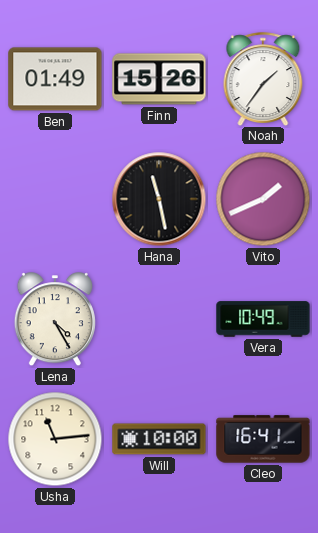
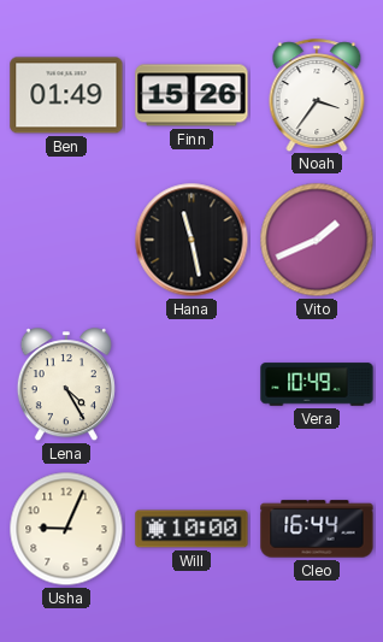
Noah: 1:36 -> 3:36
Usha: 11:14 -> 9:04
Cleo: 16:41 -> 16:44
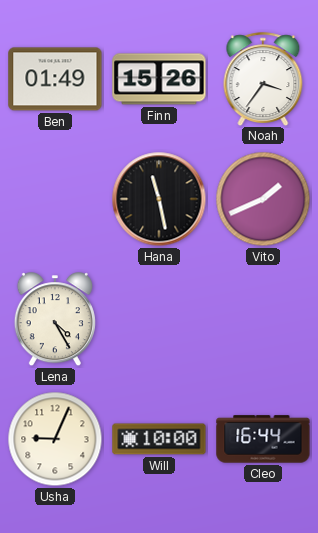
Vera: 10:49 -> none
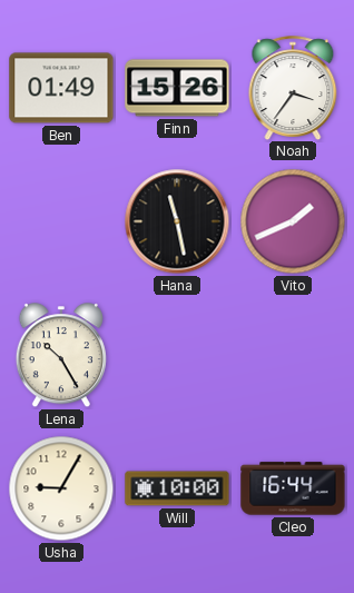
Lena: 4:25 -> 10:25
Usha: 9:04 -> 9:05
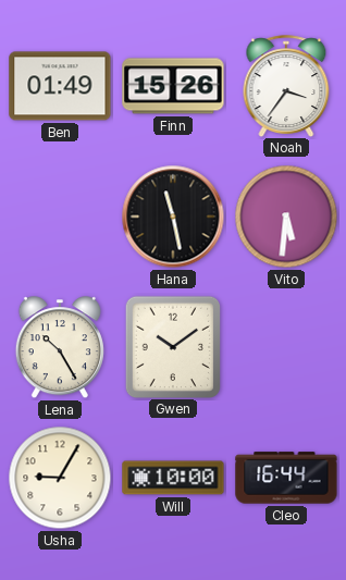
Vito: 1:41 -> 5:31
Gwen: none -> 10:09
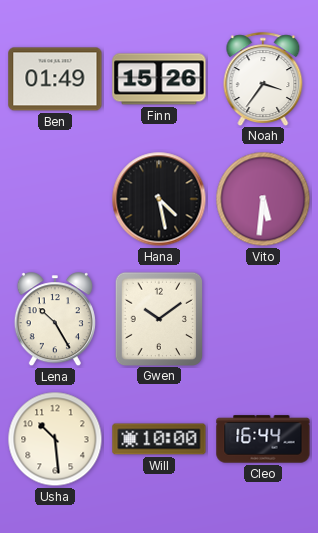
Hana: 11:28 -> 4:28
Usha: 9:05 -> 10:29
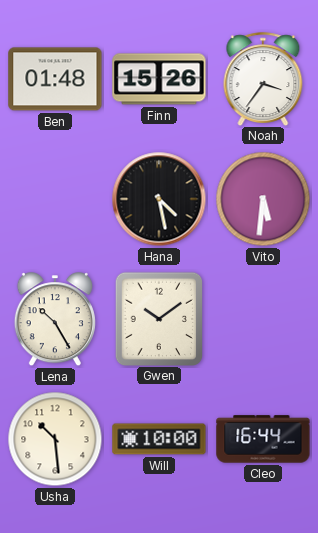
Ben: 01:49 -> 01:48
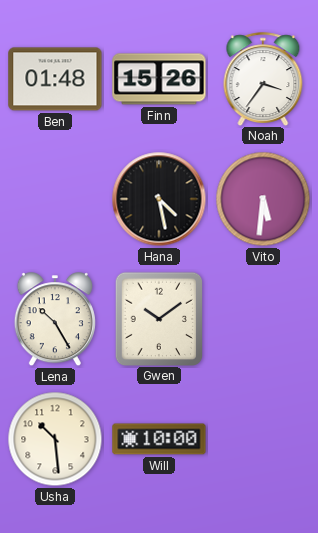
Cleo: 16:44 -> none
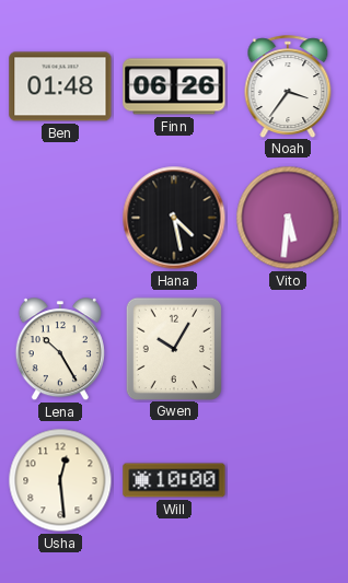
Finn: 15:26 -> 06:26
Gwen: 10:09 -> 10:05
Usha: 10:29 -> 12:29
